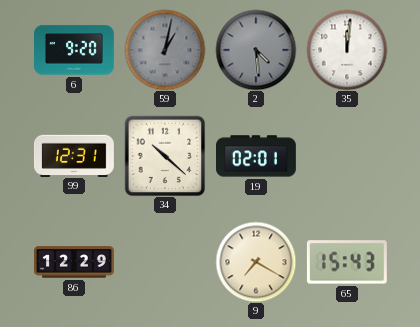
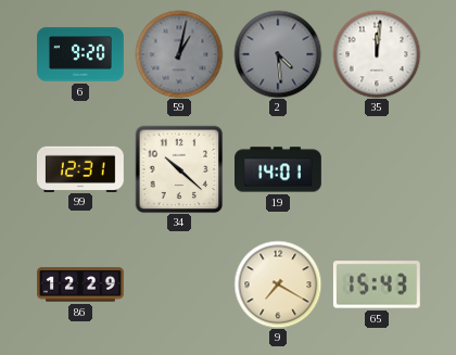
19: 02:01 -> 14:01
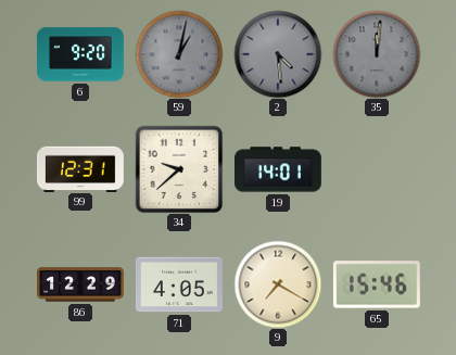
35 dial: white -> grey
34: 10:22 -> 9:38
71: none -> 4:05
65: 15:43 -> 15:46
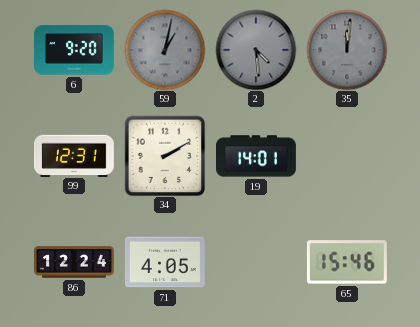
34: 9:38 -> 2:10
86: 12:29 -> 12:24
9: 7:20 -> none
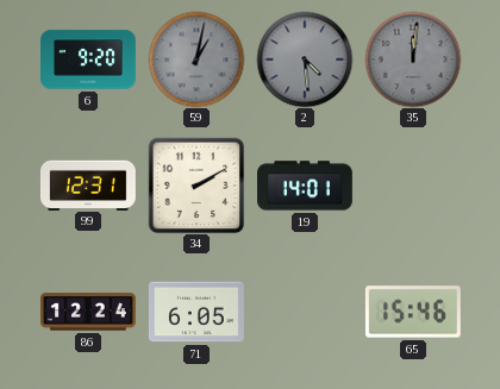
71: 4:05 -> 6:05
